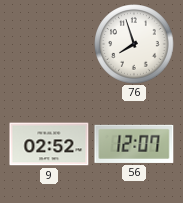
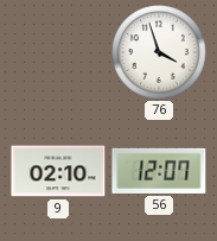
76: 7:57 -> 3:57
9: 02:52 -> 02:10
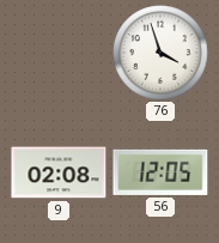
9: 02:10 -> 02:08
56: 12:07 -> 12:05
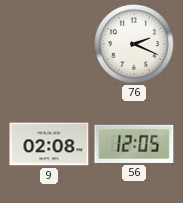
76: 3:57 -> 2:19
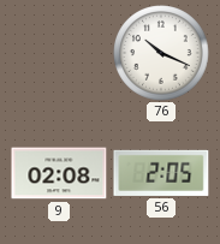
76: 2:19 -> 10:19
56: 12:05 -> 2:05
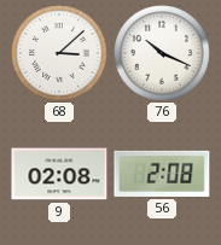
68: none -> 3:08
56: 2:05 -> 2:08
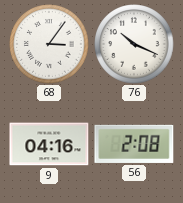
68: 3:08 -> 3:06
9: 02:08 -> 04:16
